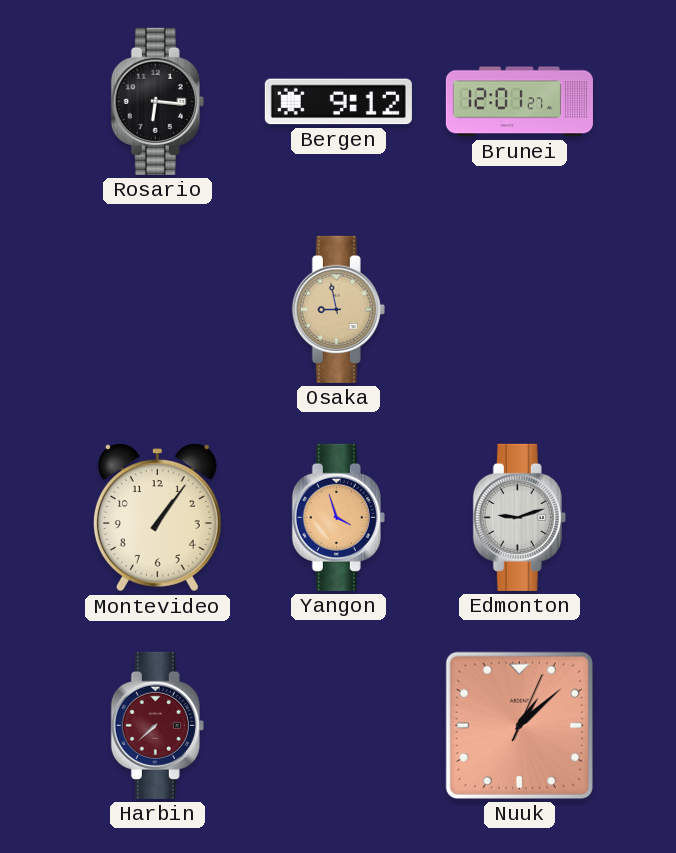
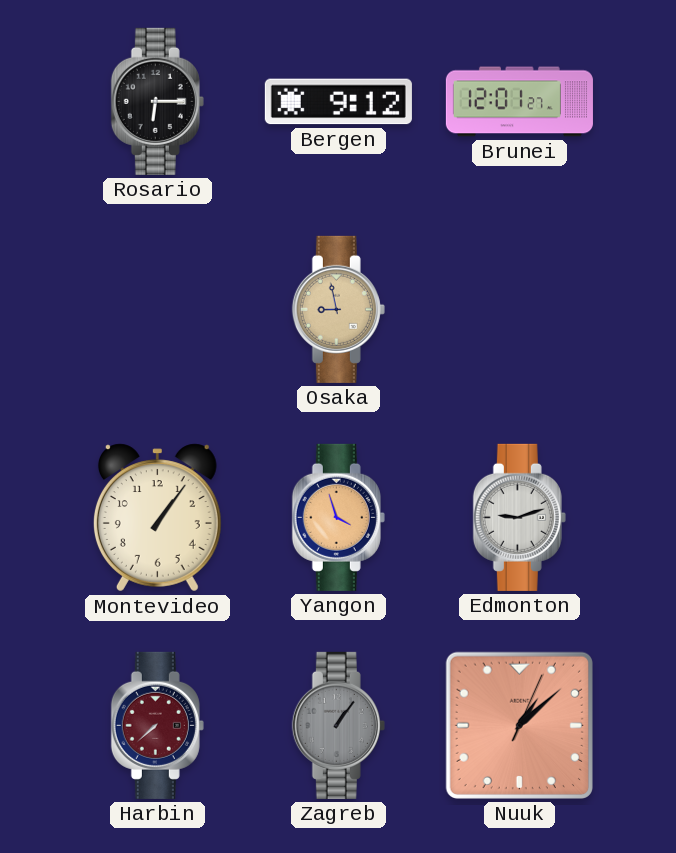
Rosario: 6:16 -> 6:15
Zagreb: none -> 1:06
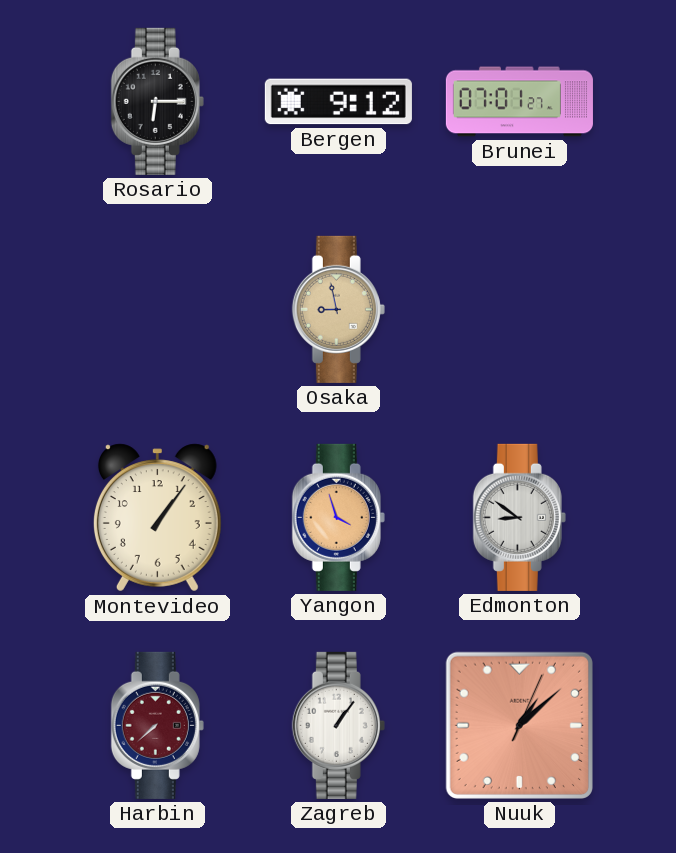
Brunei: 12:01 -> 07:01
Edmonton: 9:12 -> 8:51
Zagreb dial: grey -> white
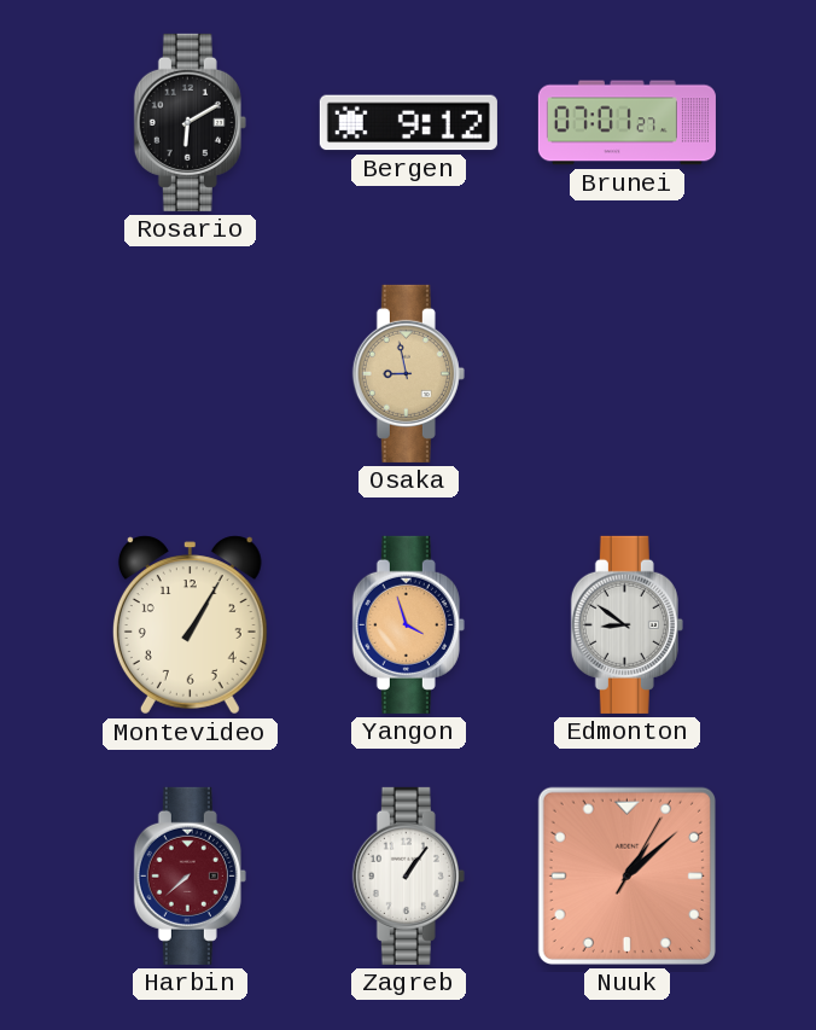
Rosario: 6:15 -> 6:10
Montevideo: 1:06 -> 1:05
Nuuk: 1:08:04 -> 1:08:05
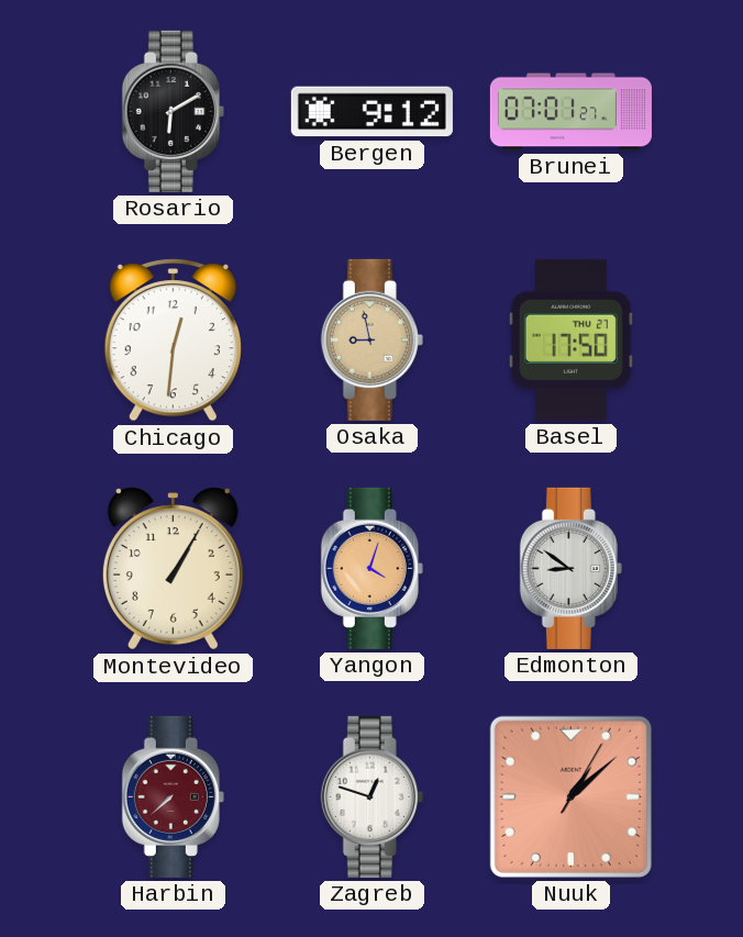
Chicago: none -> 12:31
Basel: none -> 17:50
Yangon: 3:57 -> 4:03
Zagreb: 1:06 -> 12:48
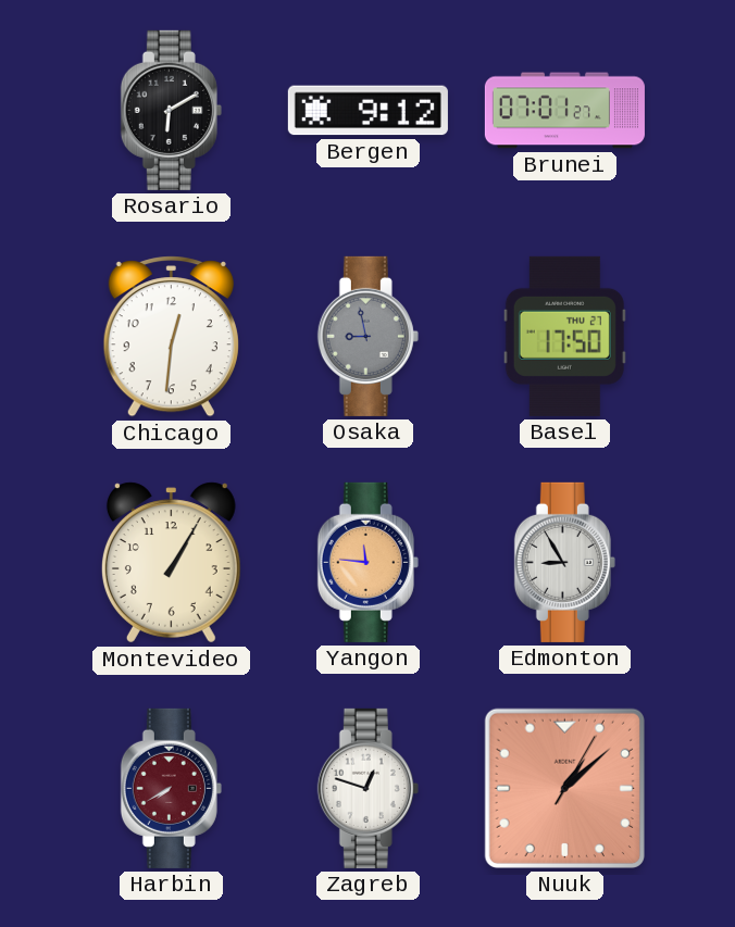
Osaka dial: champagne -> grey
Yangon: 4:03 -> 11:46
Edmonton: 8:51 -> 8:55
Harbin: 7:38 -> 7:40
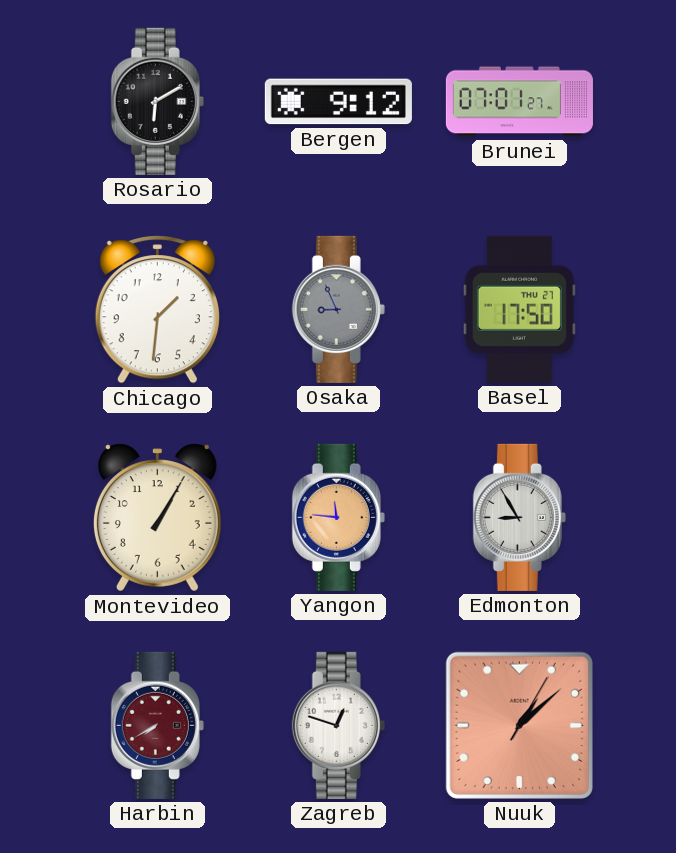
Chicago: 12:31 -> 1:31
Osaka: 8:58 -> 8:56
